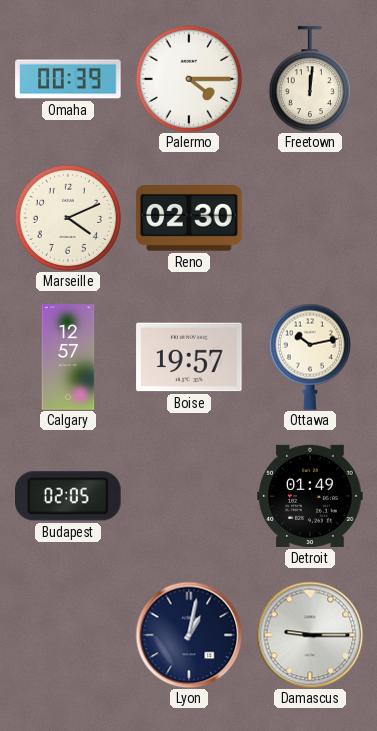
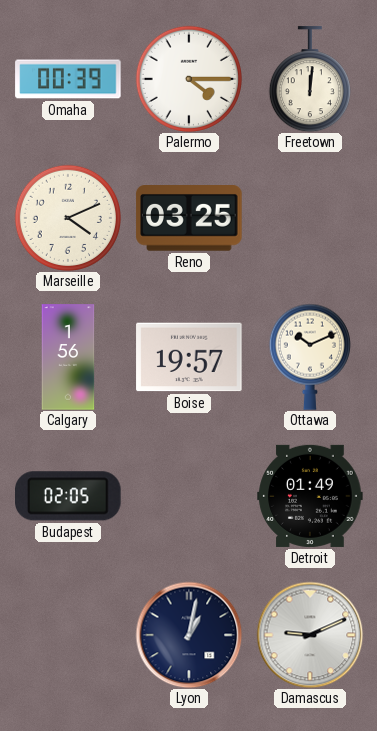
Reno: 02:30 -> 03:25
Calgary: 12:57 -> 1:56
Ottawa: 10:13 -> 10:11
Damascus: 9:15 -> 9:11
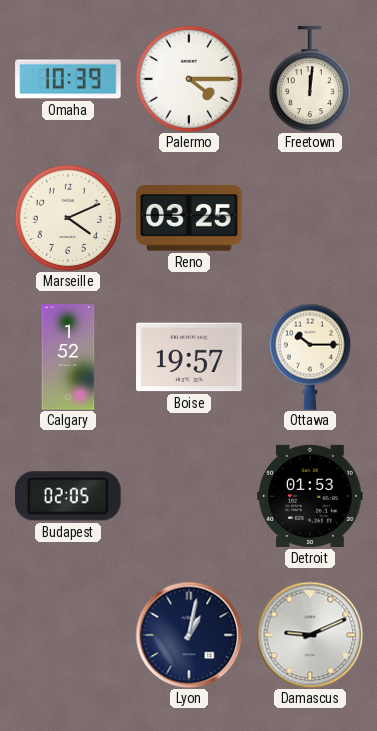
Omaha: 00:39 -> 10:39
Calgary: 1:56 -> 1:52
Ottawa: 10:11 -> 10:15
Detroit: 01:49 -> 01:53
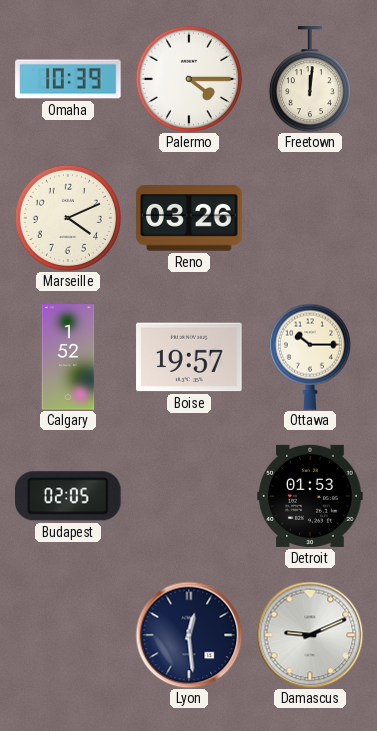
Reno: 03:25 -> 03:26
Lyon: 1:02 -> 12:29
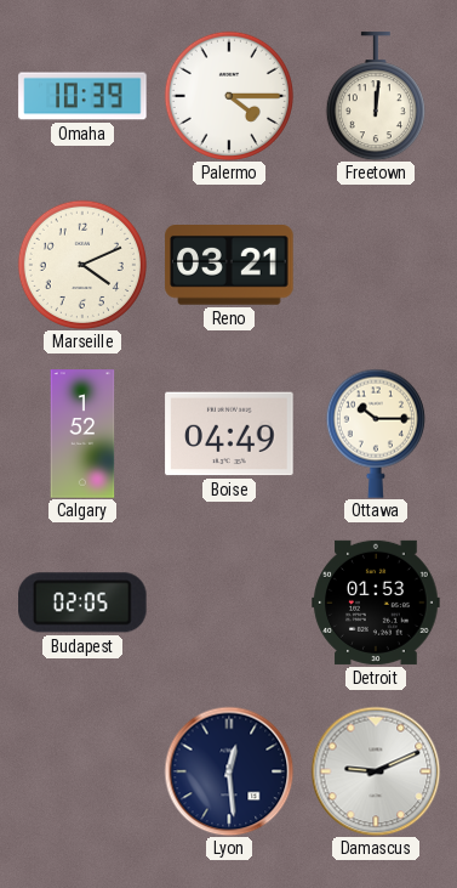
Reno: 03:26 -> 03:21
Boise: 19:57 -> 04:49
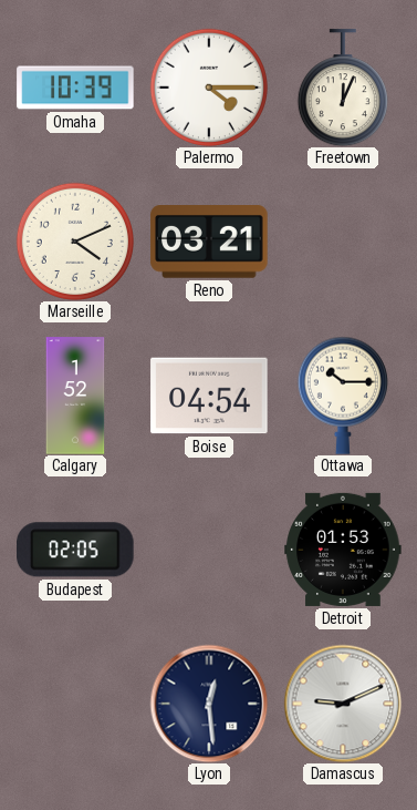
Freetown: 12:01 -> 12:04
Boise: 04:49 -> 04:54
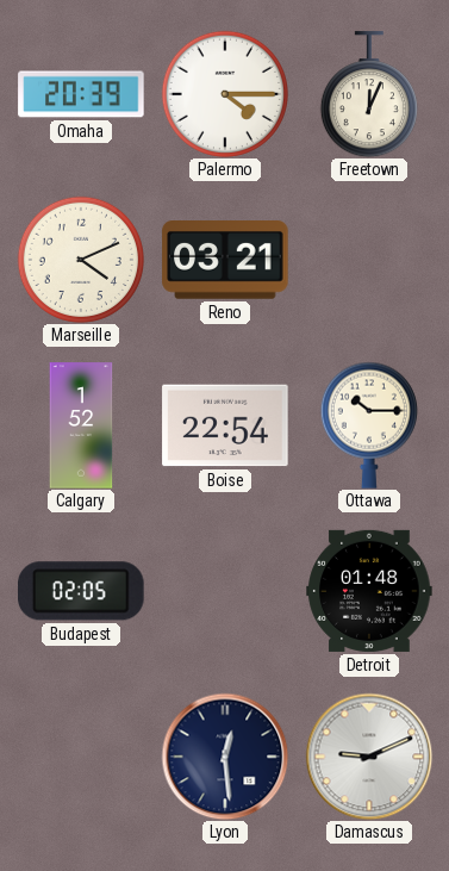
Omaha: 10:39 -> 20:39
Boise: 04:54 -> 22:54
Detroit: 01:53 -> 01:48
